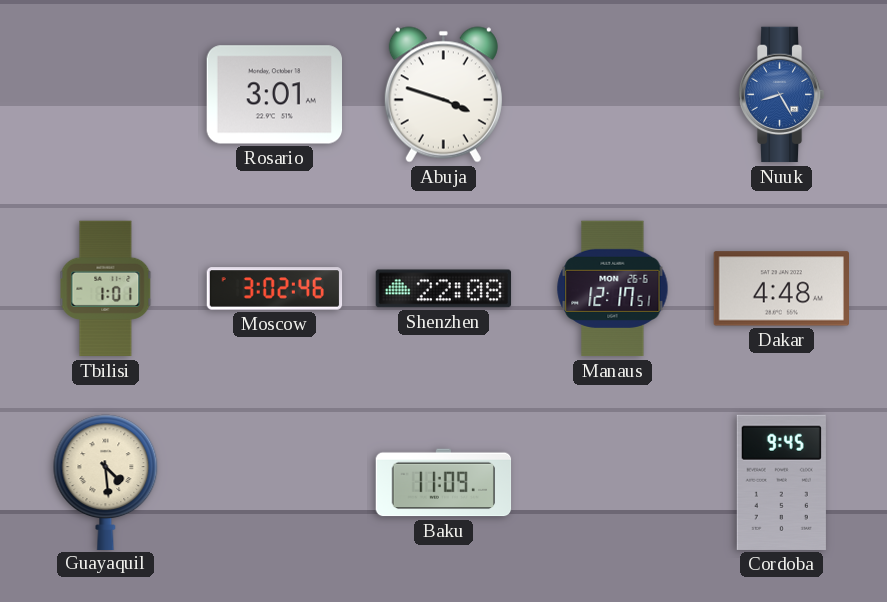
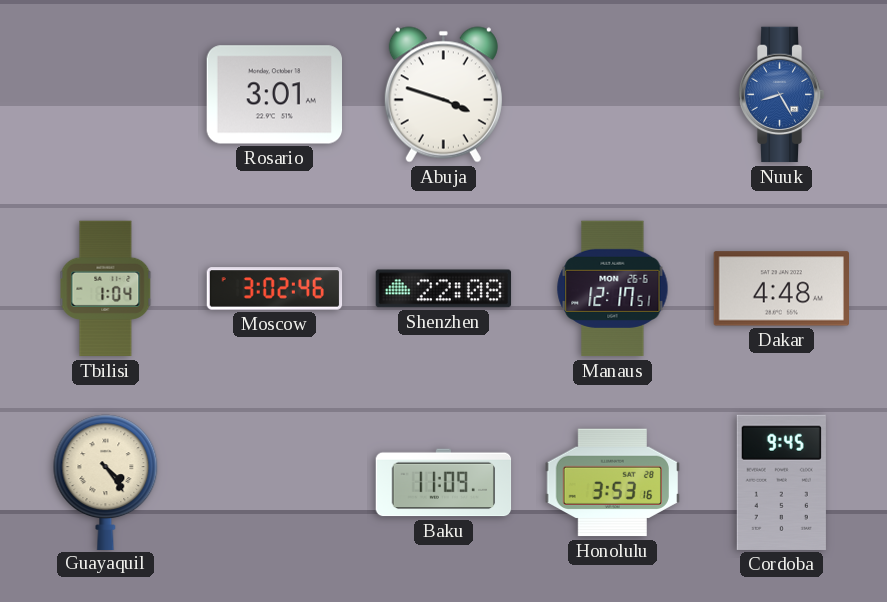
Tbilisi: 1:01 -> 1:04
Guayaquil: 4:29 -> 4:24
Honolulu: none -> 3:53
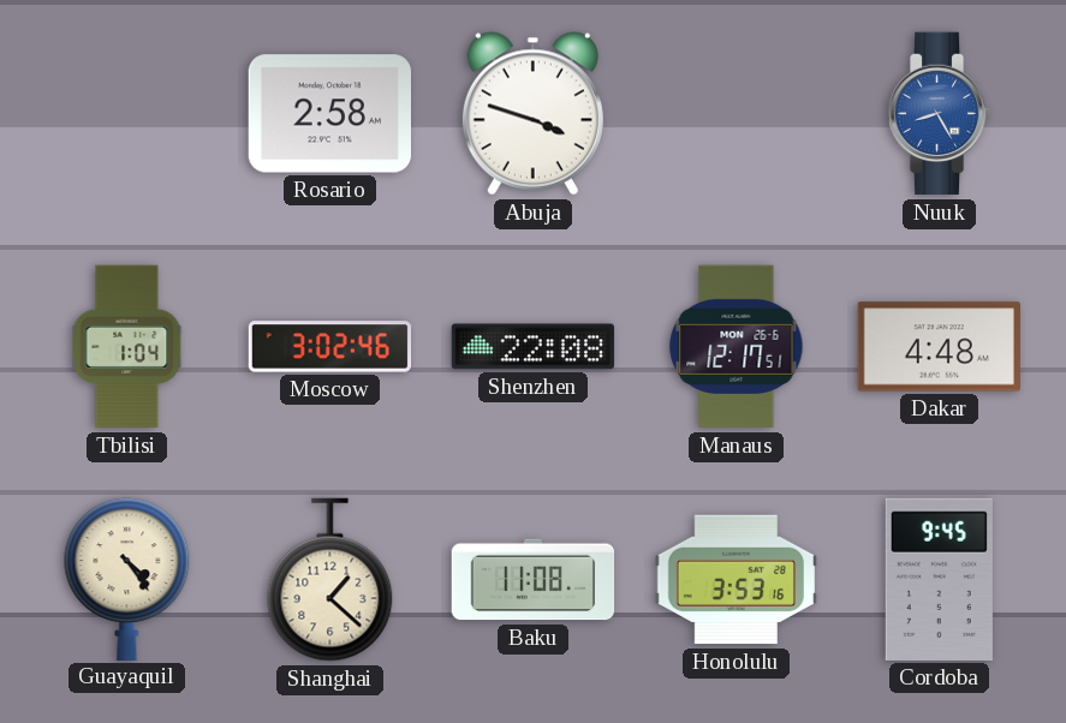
Rosario: 3:01 -> 2:58
Shanghai: none -> 1:22
Baku: 11:09 -> 11:08
